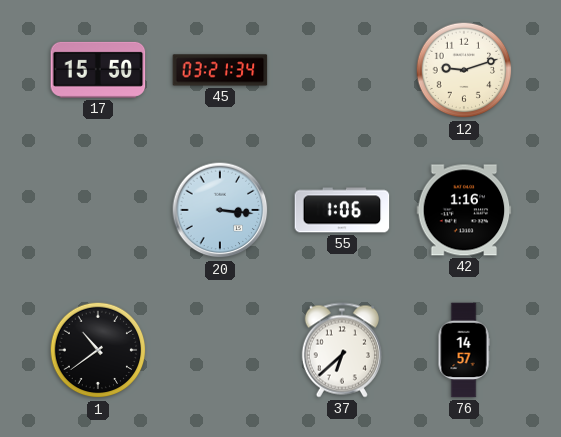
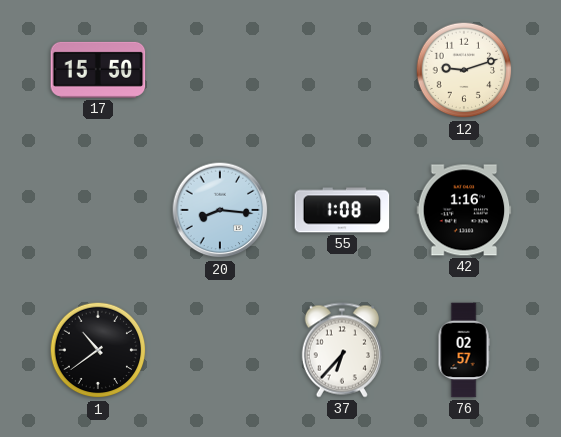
45: 03:21 -> none
20: 3:16 -> 8:16
55: 1:06 -> 1:08
37: 6:38 -> 6:37
76: 14:57 -> 02:57
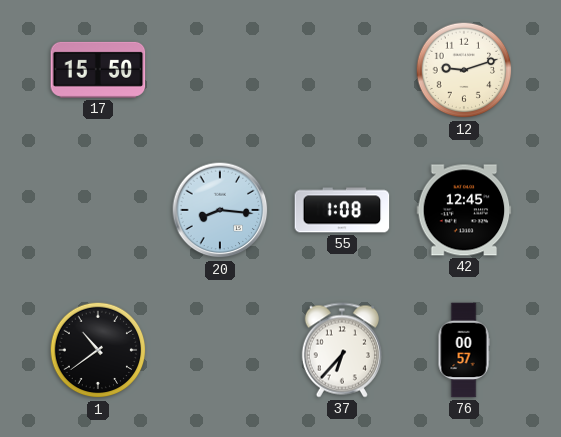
42: 1:16 -> 12:45
76: 02:57 -> 00:57
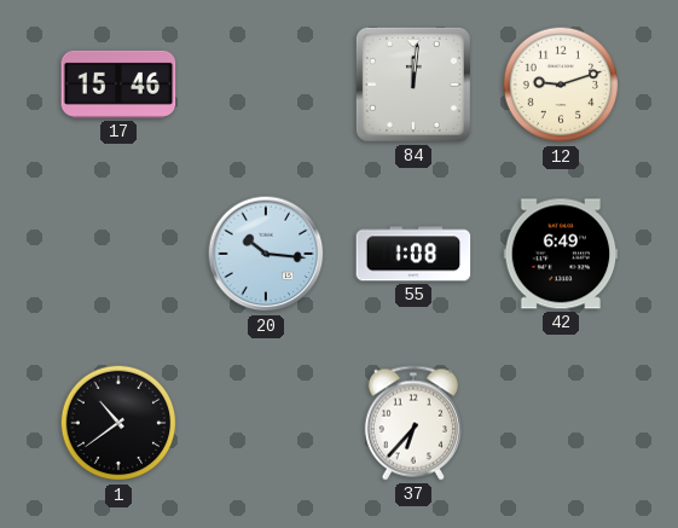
17: 15:50 -> 15:46
84: none -> 12:01
20: 8:16 -> 10:16
42: 12:45 -> 6:49
76: 00:57 -> none
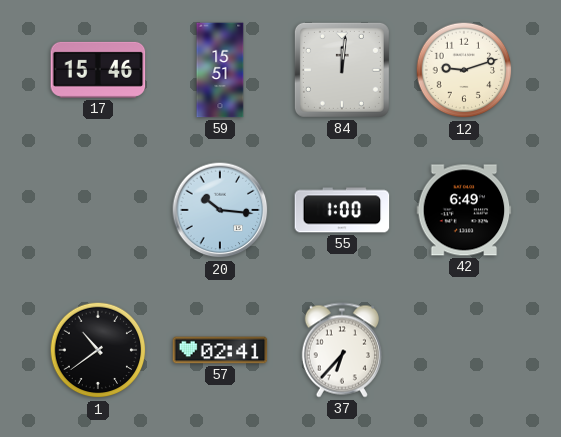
59: none -> 15:51
55: 1:08 -> 1:00
57: none -> 02:41
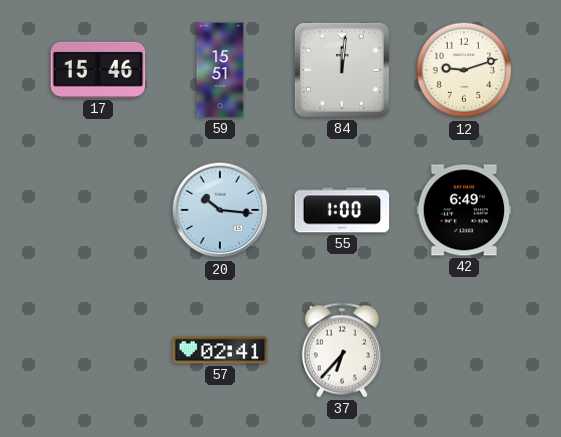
1: 10:39 -> none
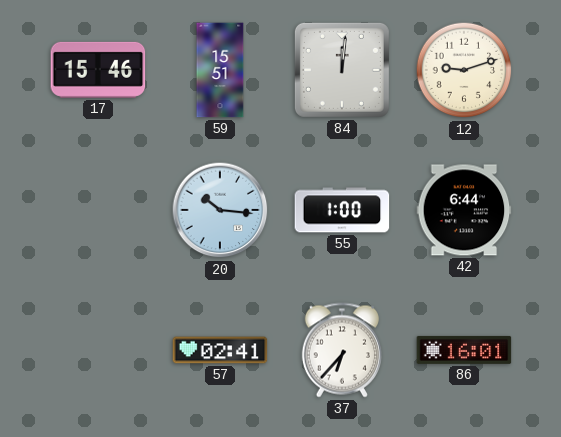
42: 6:49 -> 6:44
86: none -> 16:01
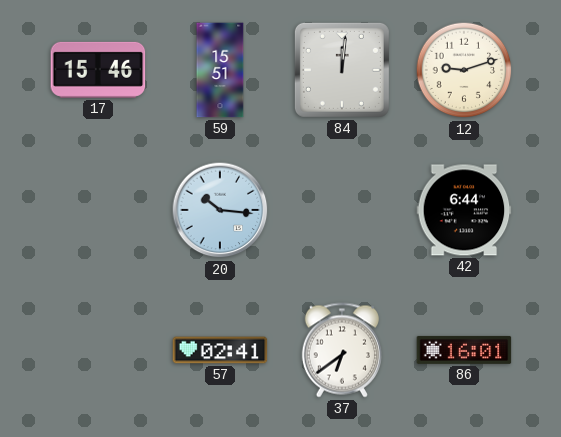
55: 1:00 -> none
37: 6:37 -> 6:39
